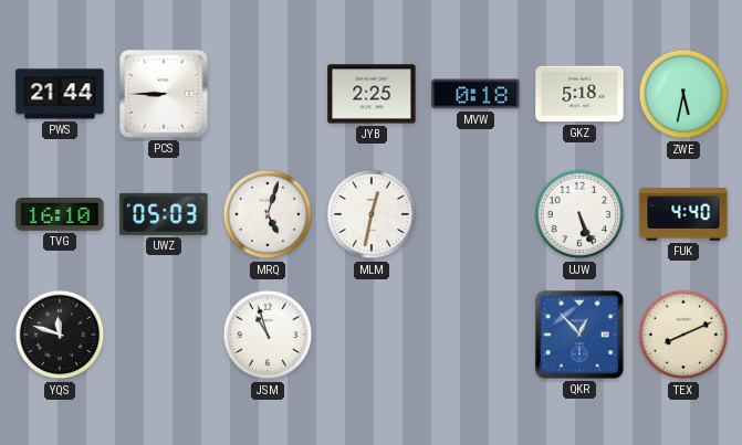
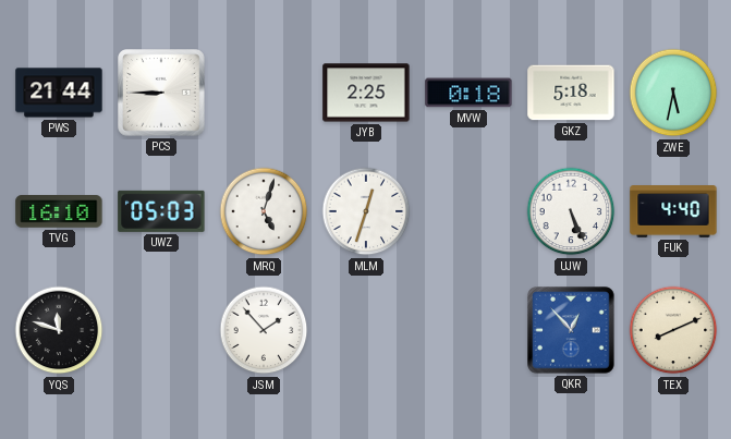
MLM: 12:32 -> 12:33
JSM: 10:57 -> 1:53
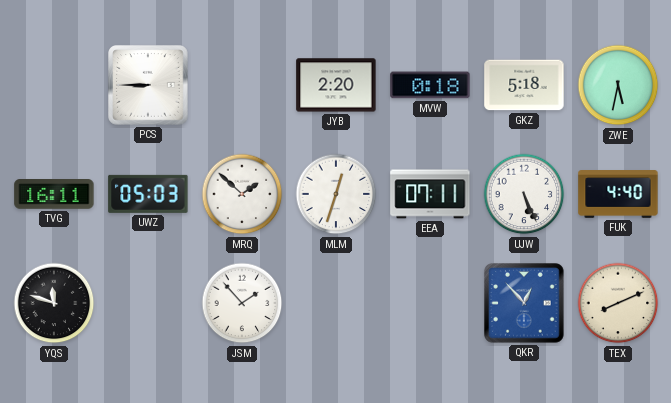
PWS: 21:44 -> none
JYB: 2:25 -> 2:20
TVG: 16:10 -> 16:11
MRQ: 5:03 -> 1:52
EEA: none -> 07:11
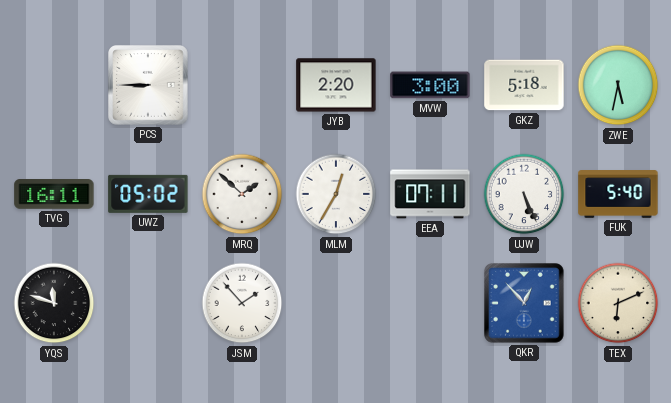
MVW: 0:18 -> 3:00
UWZ: 05:03 -> 05:02
MLM: 12:33 -> 12:35
FUK: 4:40 -> 5:40
TEX: 8:11 -> 6:11
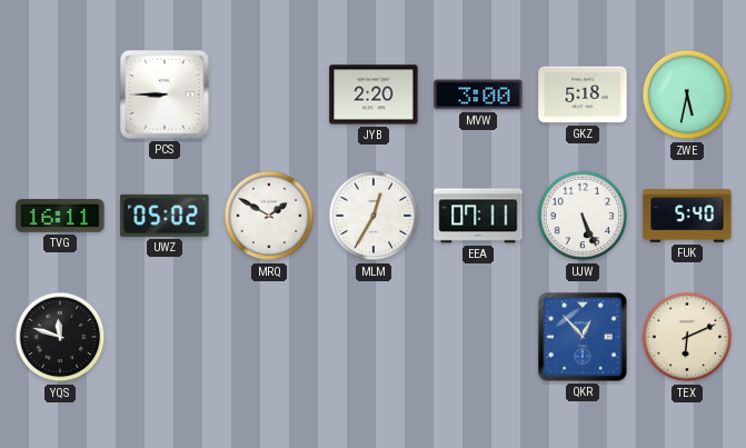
MRQ: 1:52 -> 1:50
JSM: 1:53 -> none
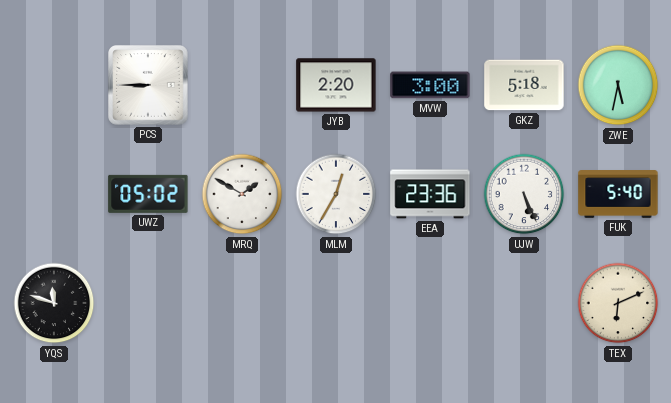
TVG: 16:11 -> none
EEA: 07:11 -> 23:36
QKR: 12:53 -> none
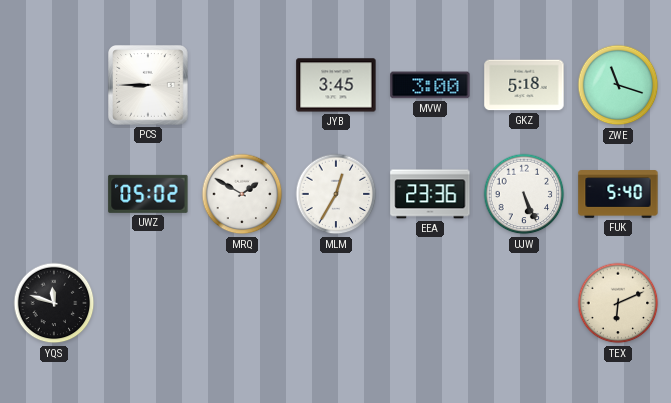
JYB: 2:20 -> 3:45
ZWE: 5:32 -> 11:18
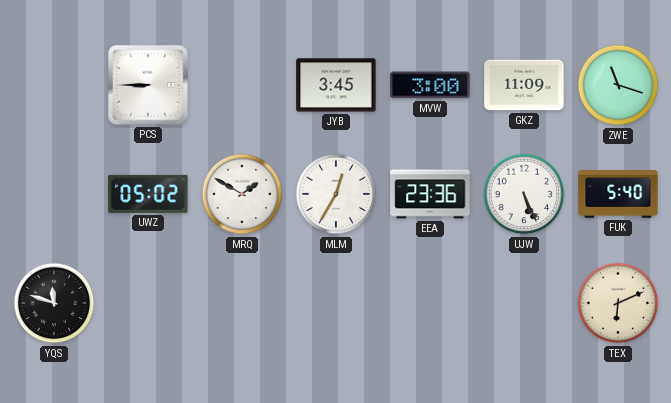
GKZ: 5:18 -> 11:09
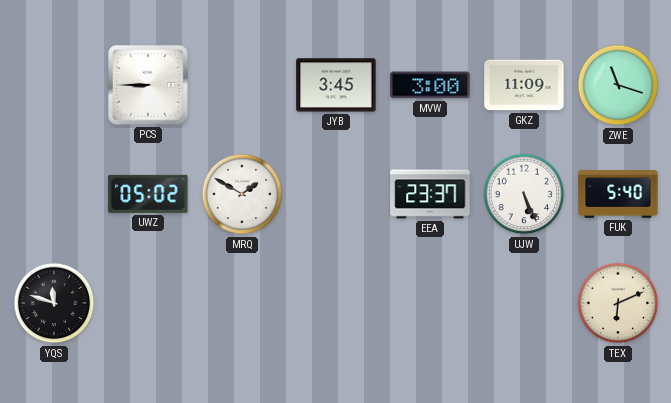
MLM: 12:35 -> none
EEA: 23:36 -> 23:37
